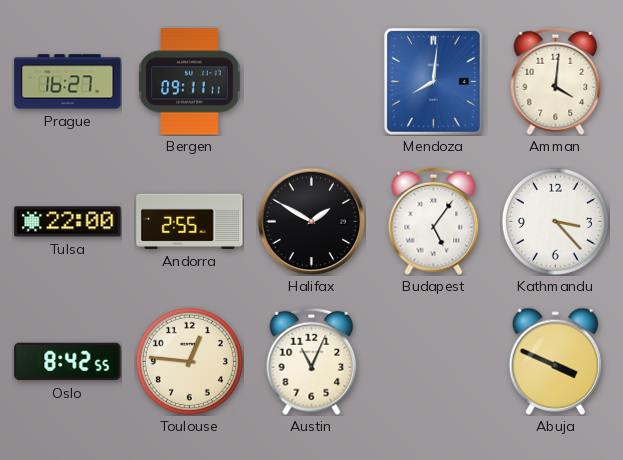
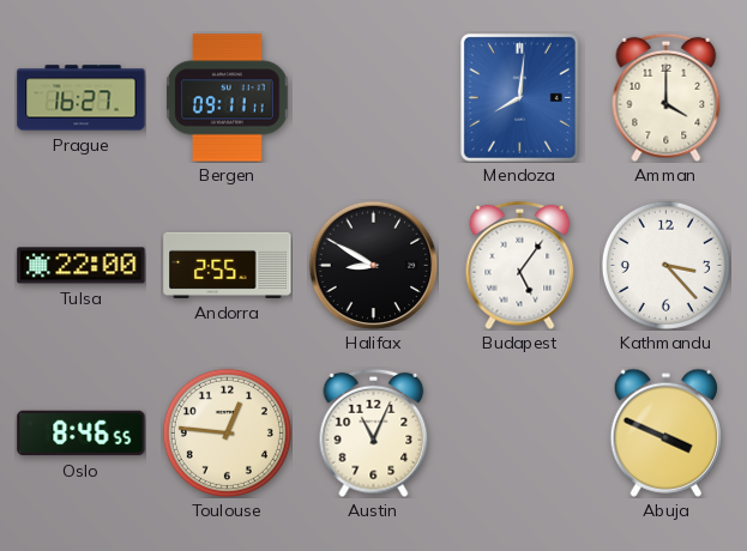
Amman: 4:01 -> 4:00
Halifax: 1:50 -> 8:50
Oslo: 8:42 -> 8:46
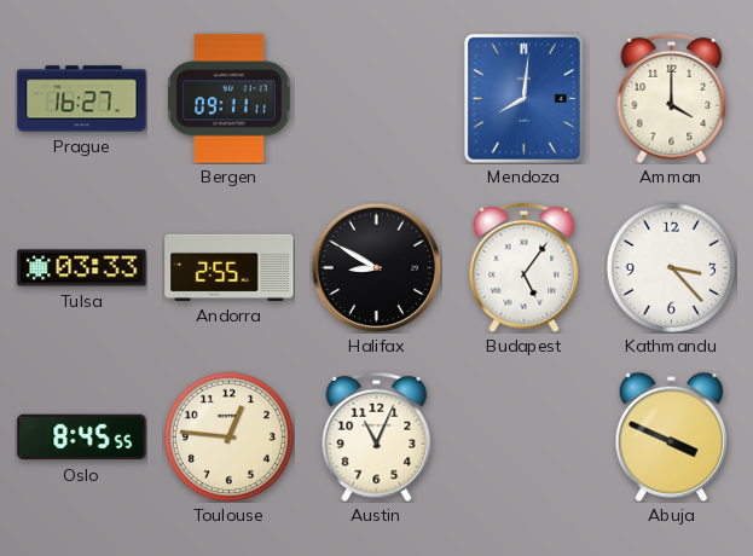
Tulsa: 22:00 -> 03:33
Oslo: 8:46 -> 8:45
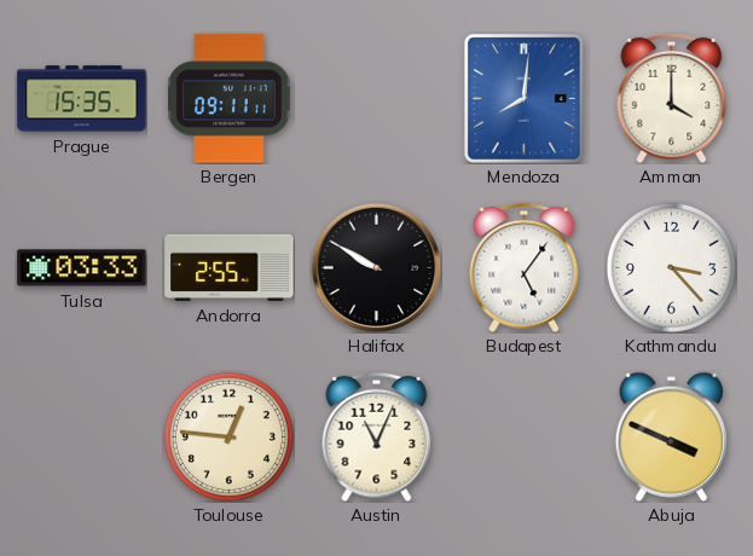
Prague: 16:27 -> 15:35
Halifax: 8:50 -> 9:50
Oslo: 8:45 -> none
